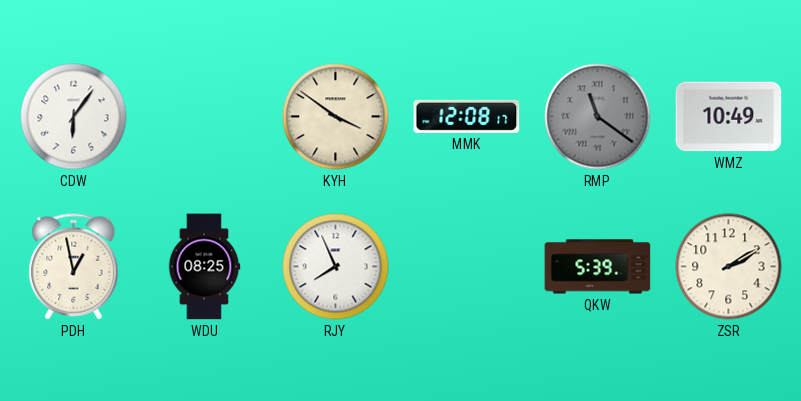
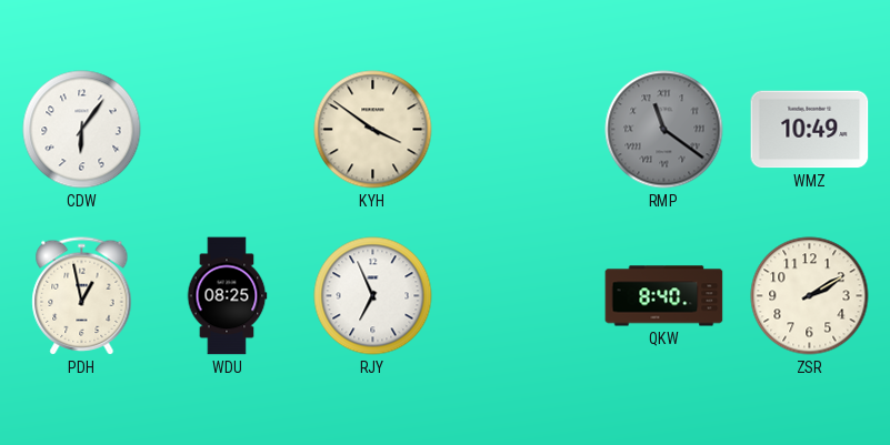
MMK: 12:08 -> none
RJY: 7:56 -> 6:56
QKW: 5:39 -> 8:40
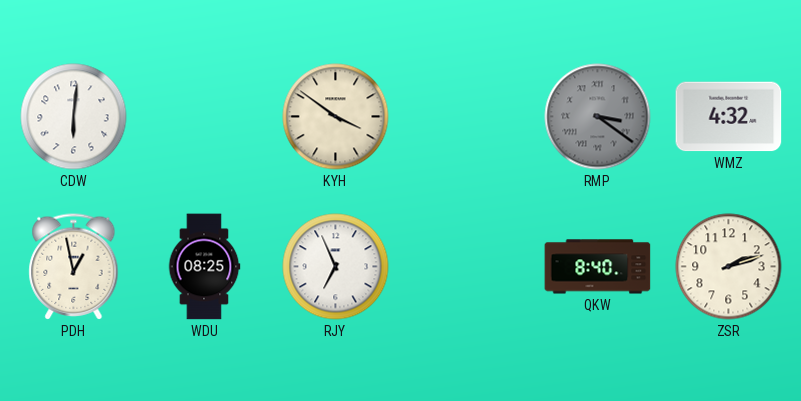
CDW: 6:06 -> 6:01
RMP: 11:21 -> 3:21
WMZ: 10:49 -> 4:32
ZSR: 2:10 -> 2:12
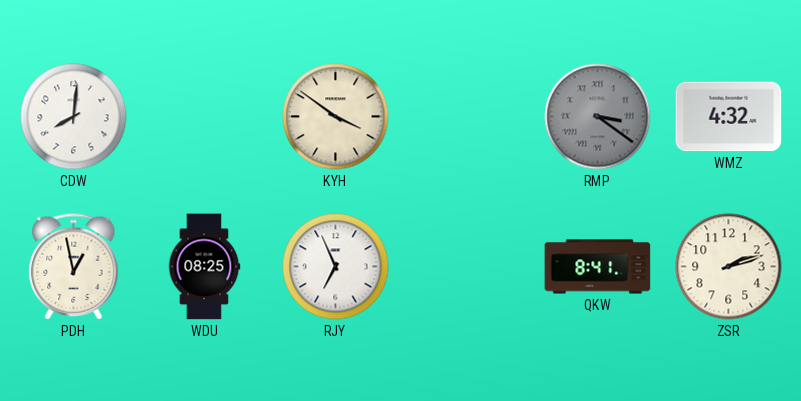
CDW: 6:01 -> 8:01
QKW: 8:40 -> 8:41
